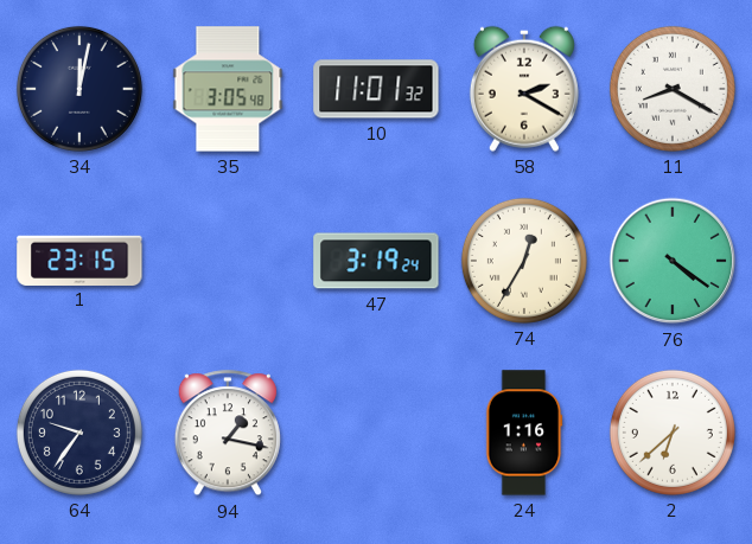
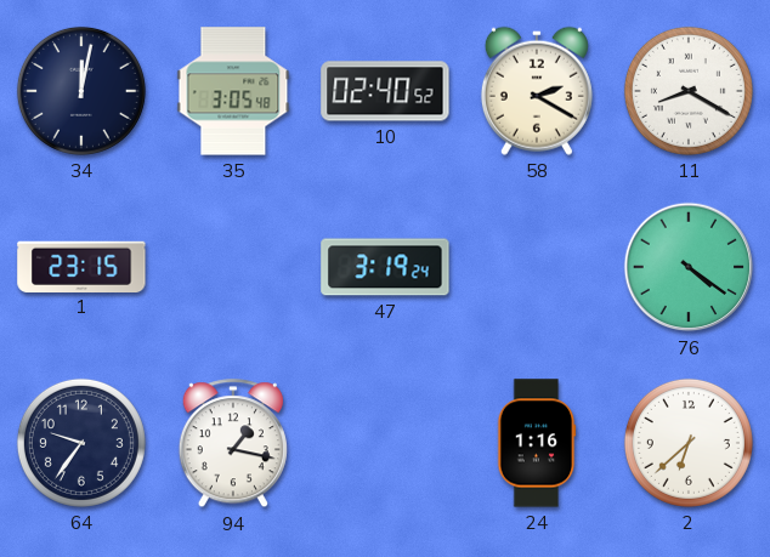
10: 11:01 -> 02:40
74: 12:35 -> none
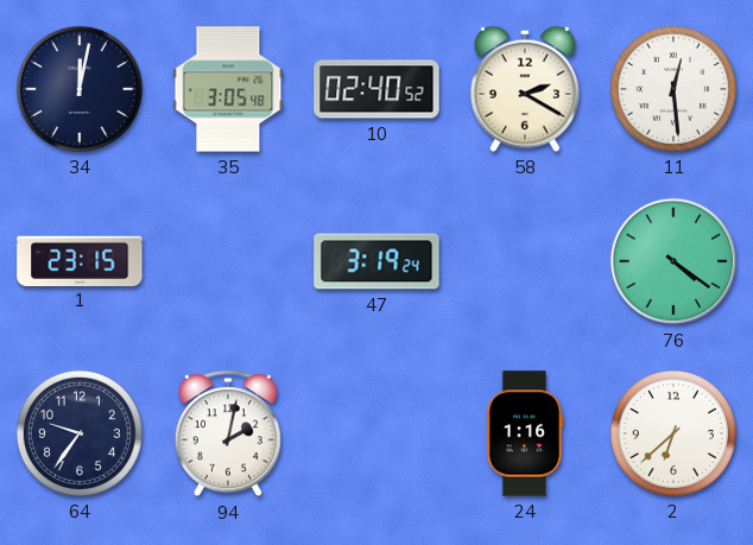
11: 8:20 -> 12:29
94: 1:17 -> 2:02
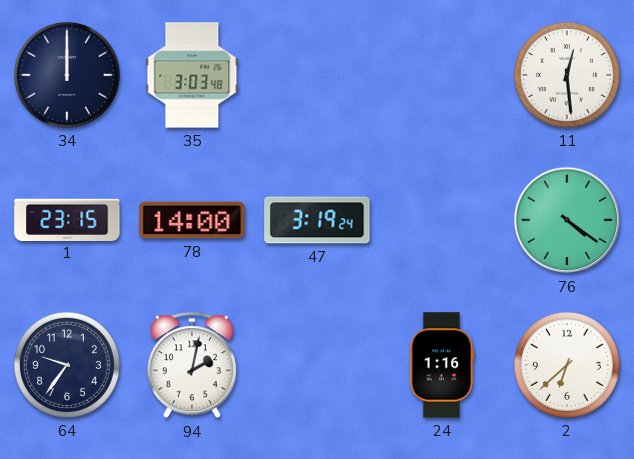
34: 12:02 -> 12:00
35: 3:05 -> 3:03
10: 02:40 -> none
58: 2:20 -> none
78: none -> 14:00
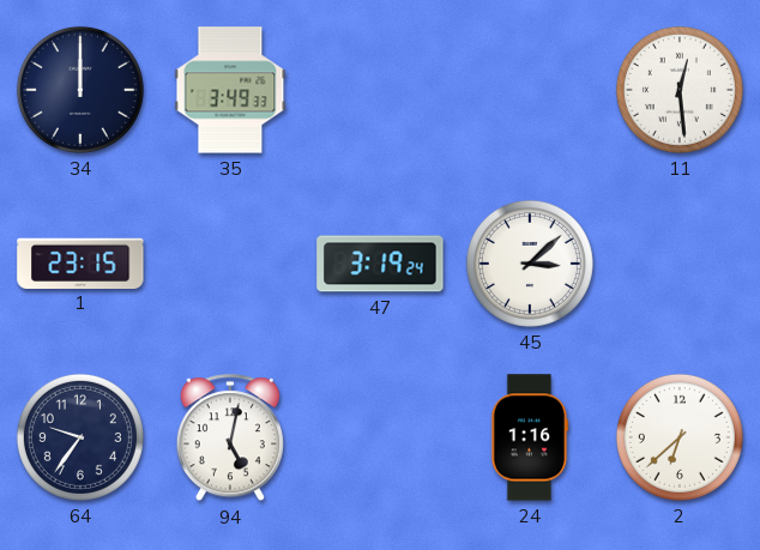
35: 3:03 -> 3:49
78: 14:00 -> none
45: none -> 3:08
76: 4:21 -> none
94: 2:02 -> 5:02
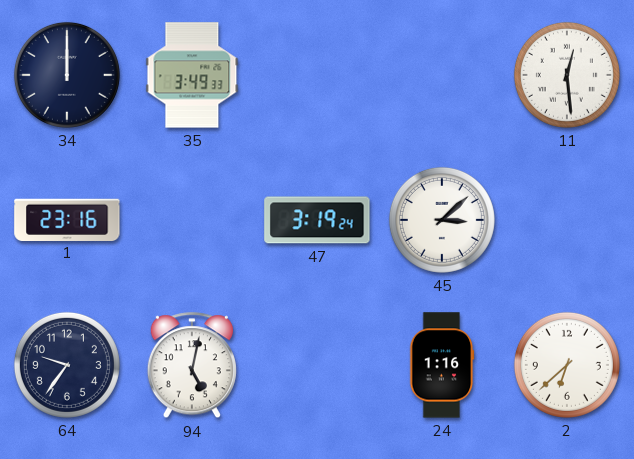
1: 23:15 -> 23:16
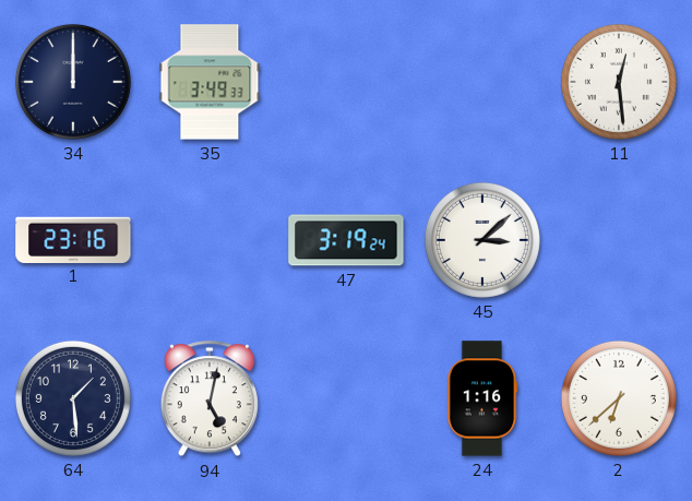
64: 9:36 -> 1:29
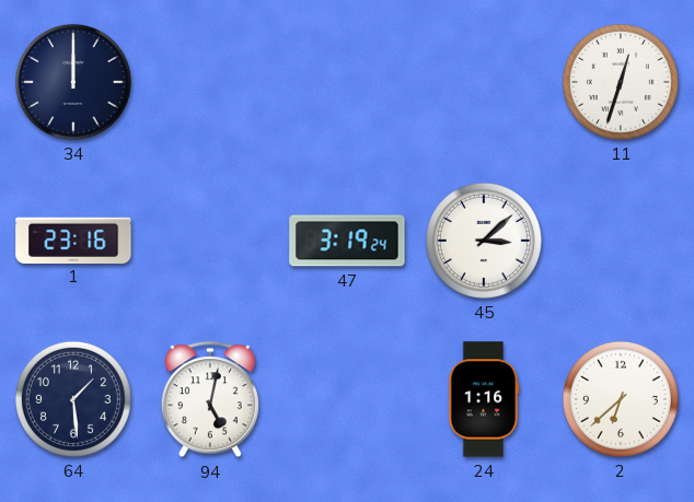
35: 3:49 -> none
11: 12:29 -> 12:33
